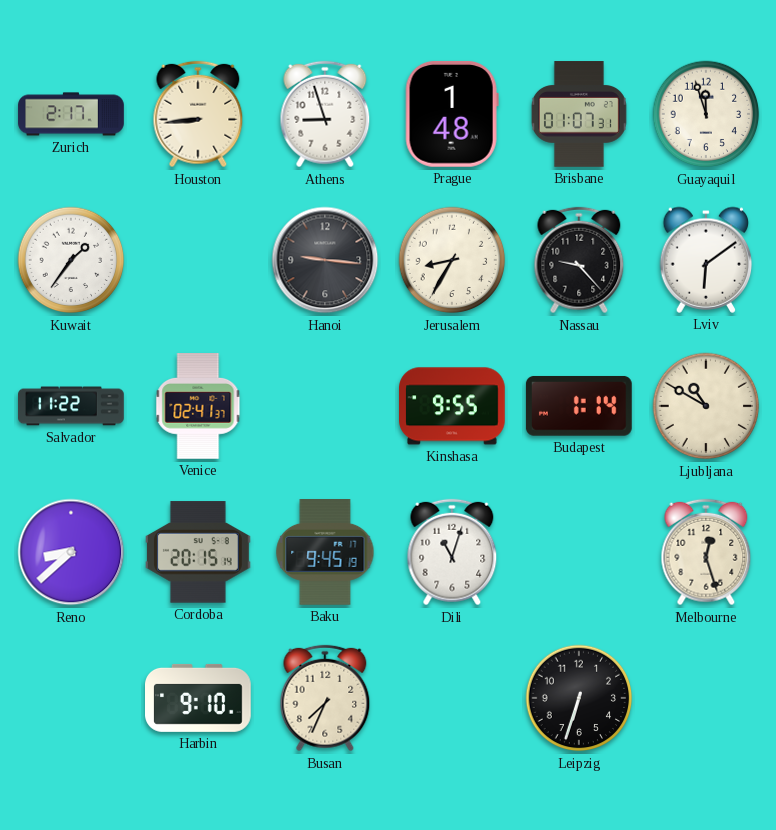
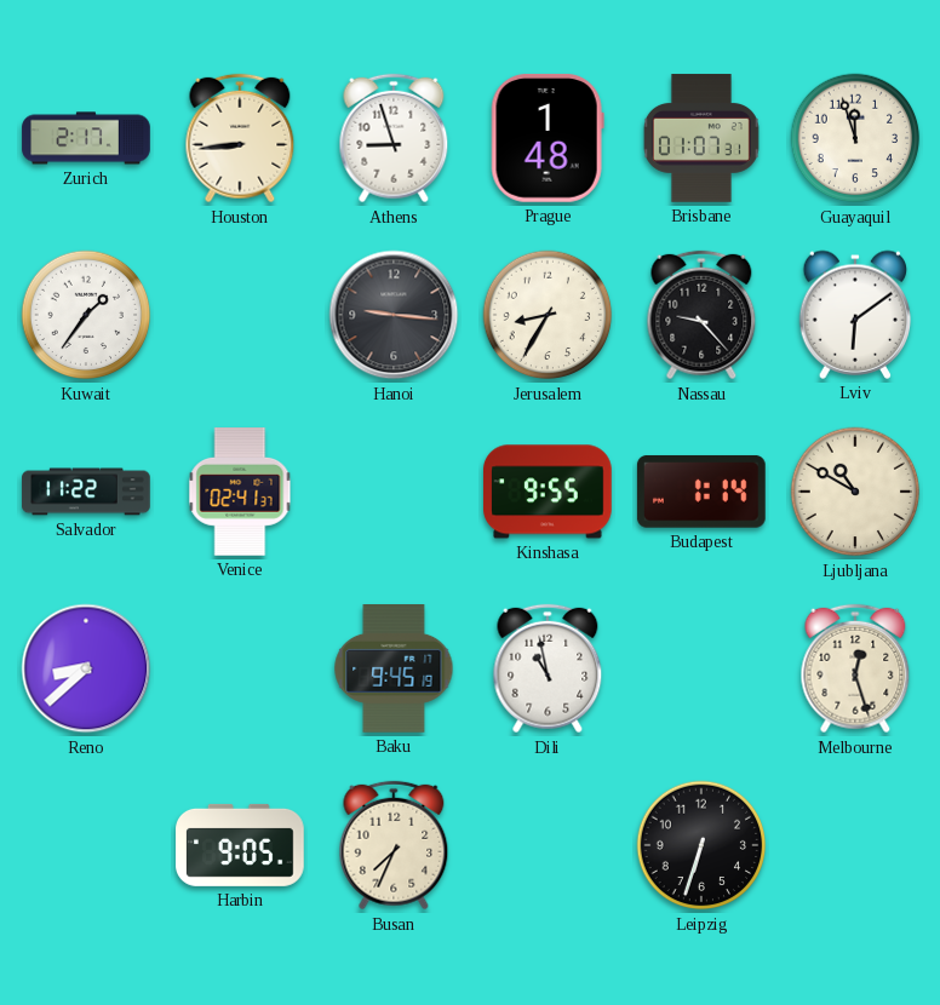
Cordoba: 20:15 -> none
Dili: 11:03 -> 10:58
Harbin: 9:10 -> 9:05
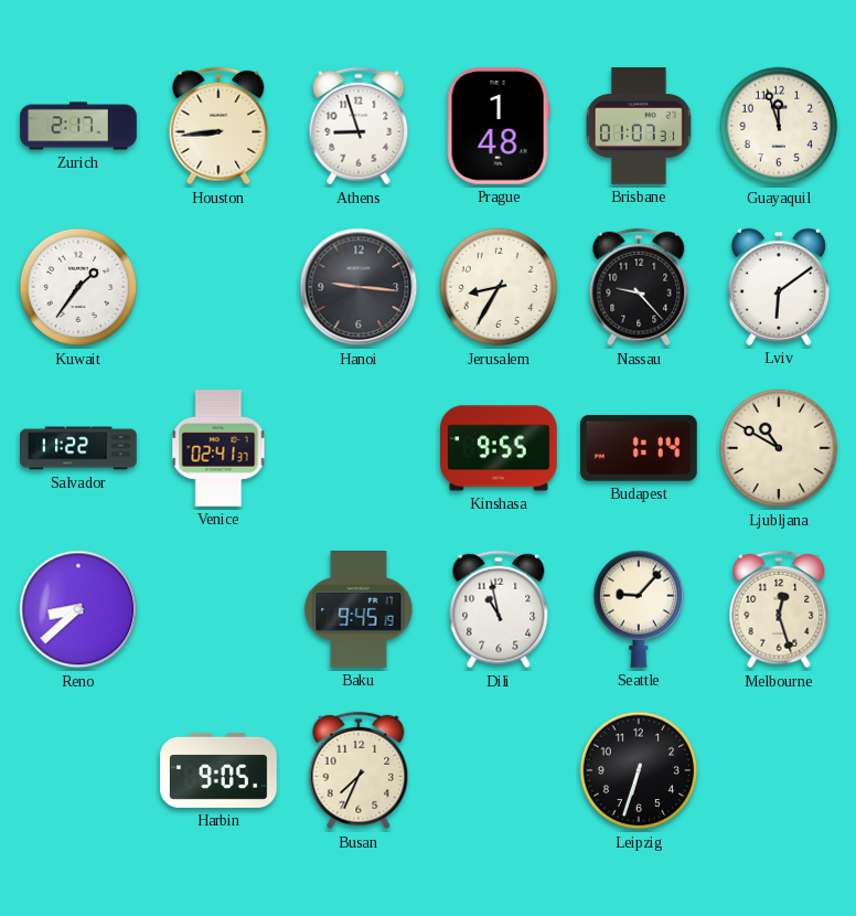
Seattle: none -> 9:07
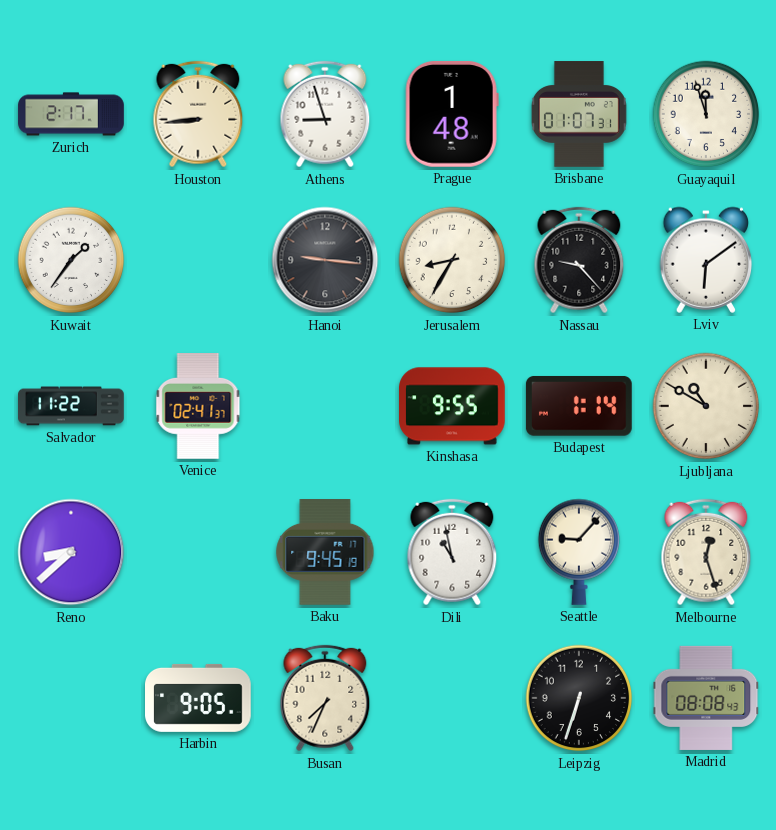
Madrid: none -> 08:08
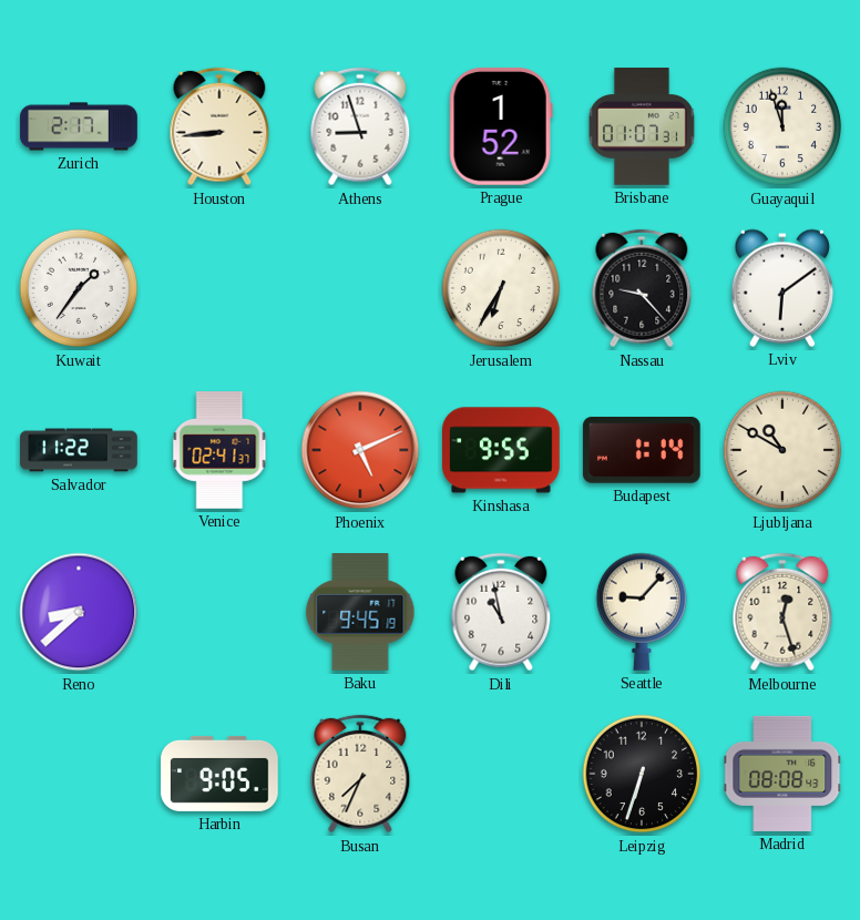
Prague: 1:48 -> 1:52
Hanoi: 9:16 -> none
Jerusalem: 8:35 -> 6:35
Phoenix: none -> 5:11
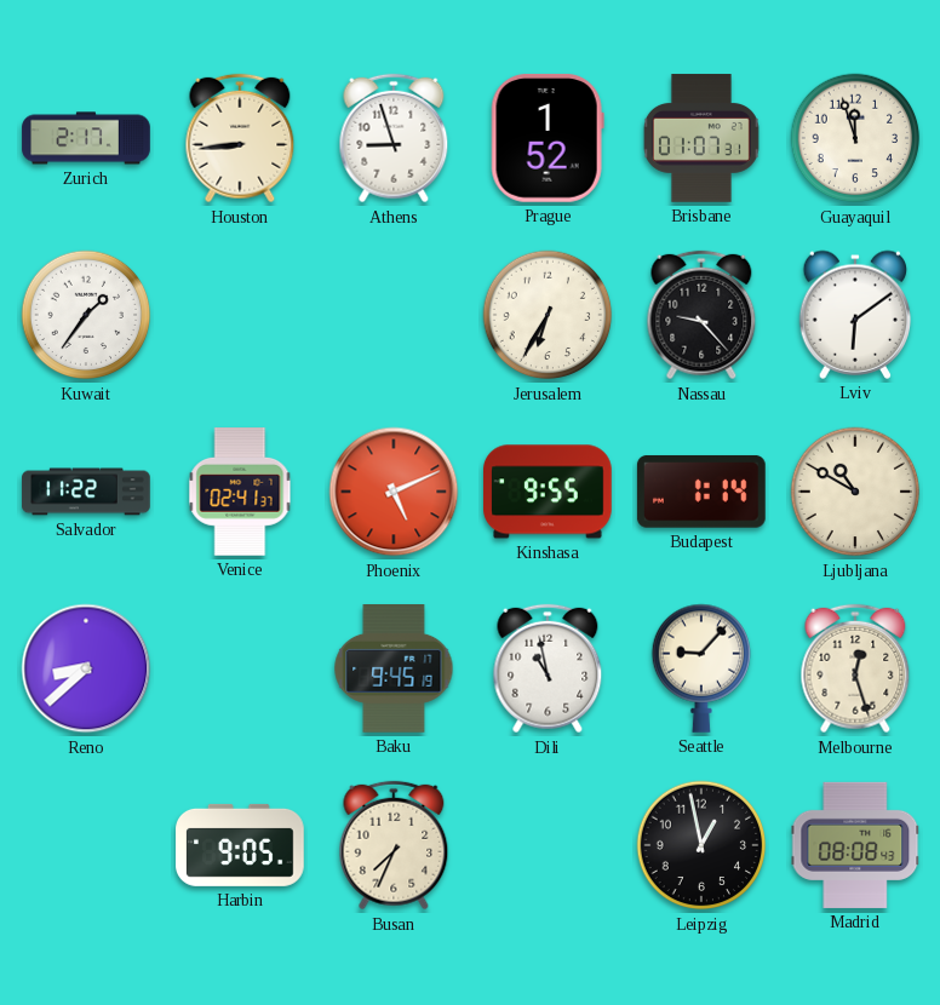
Leipzig: 6:33 -> 12:58
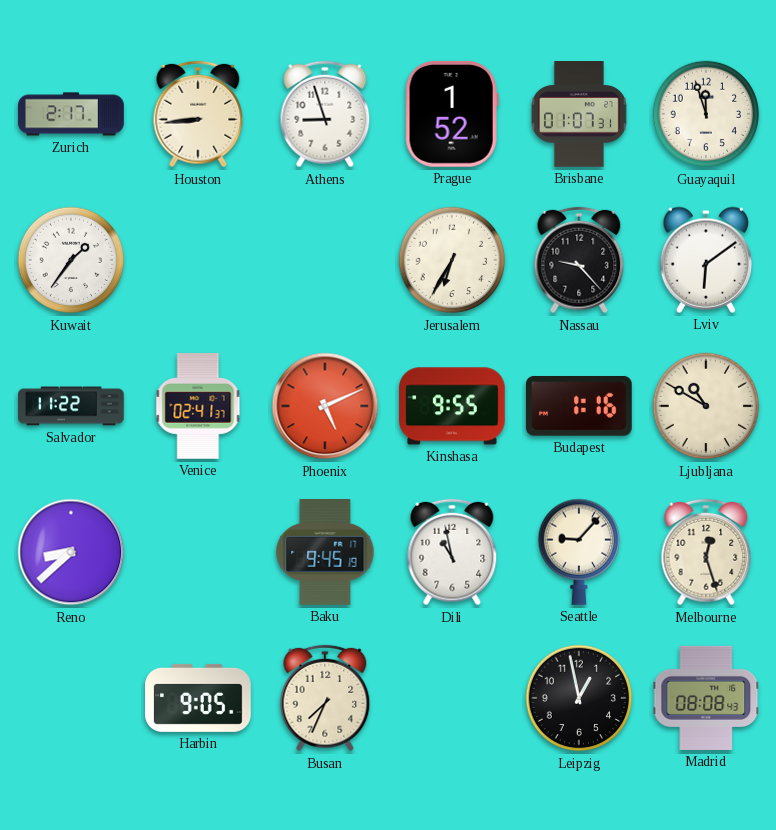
Budapest: 1:14 -> 1:16
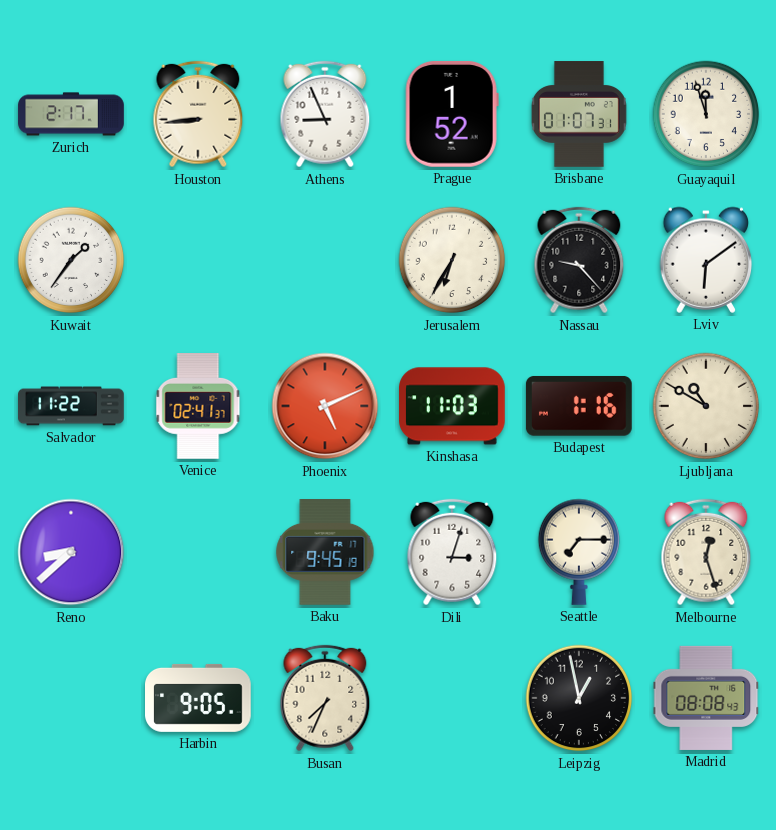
Athens: 8:57 -> 8:56
Kinshasa: 9:55 -> 11:03
Dili: 10:58 -> 3:03
Seattle: 9:07 -> 7:15
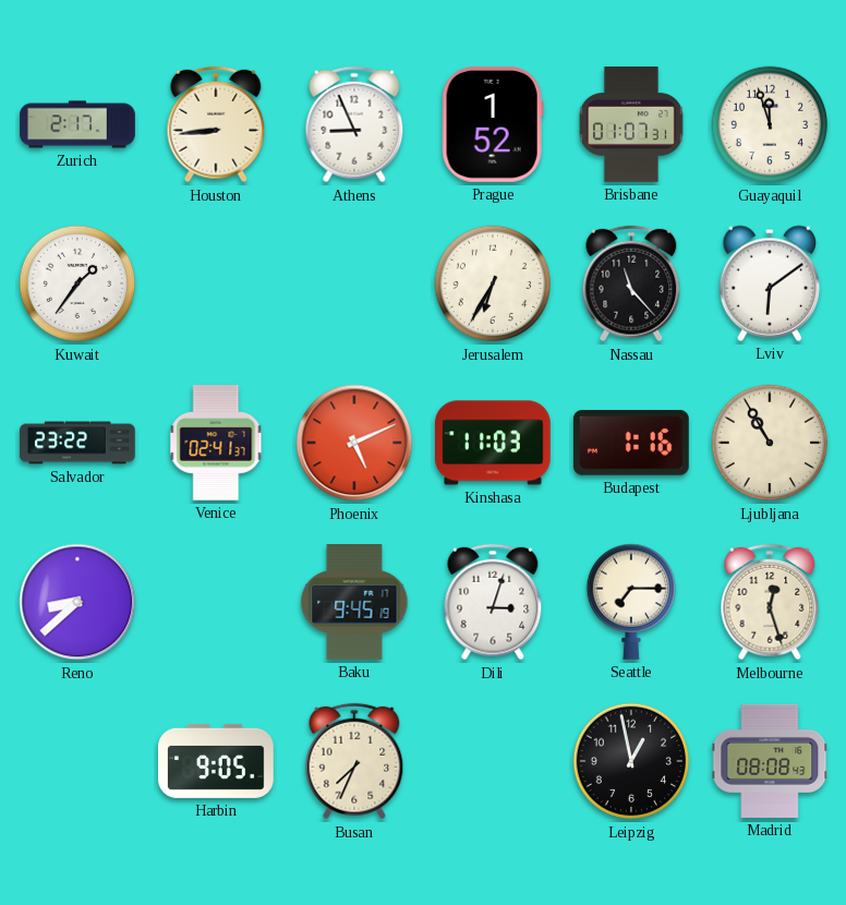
Nassau: 9:23 -> 11:23
Salvador: 11:22 -> 23:22
Ljubljana: 10:50 -> 10:55
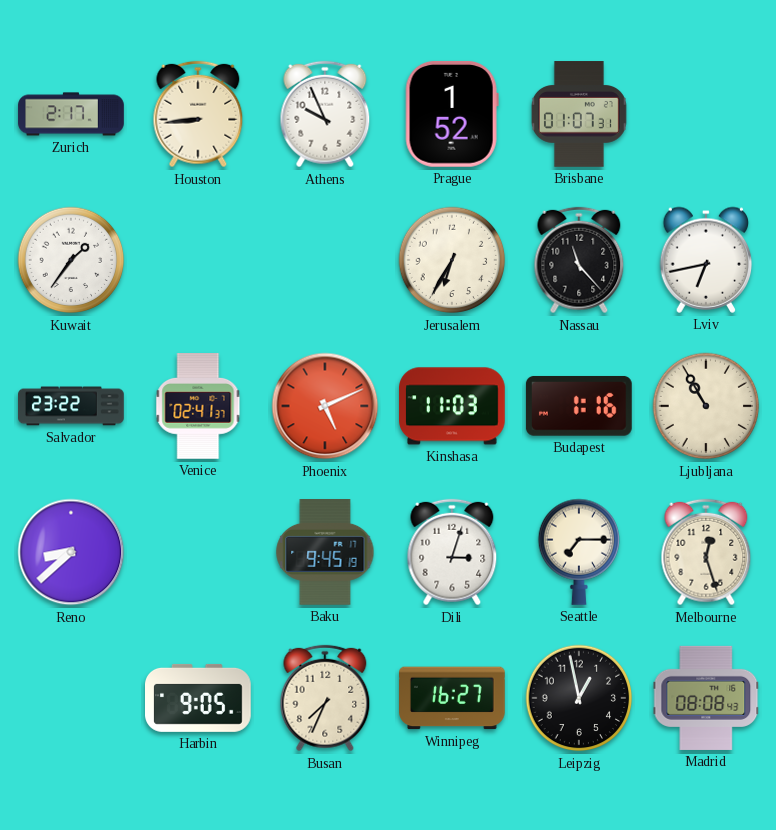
Athens: 8:56 -> 9:56
Guayaquil: 11:57 -> none
Lviv: 6:09 -> 6:43
Winnipeg: none -> 16:27
